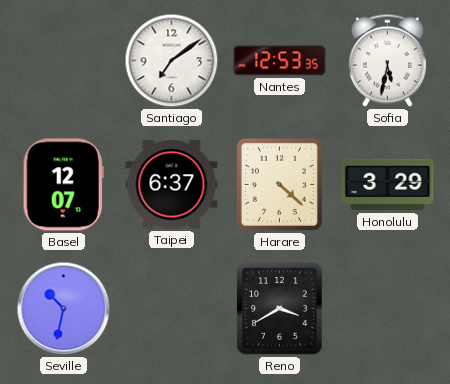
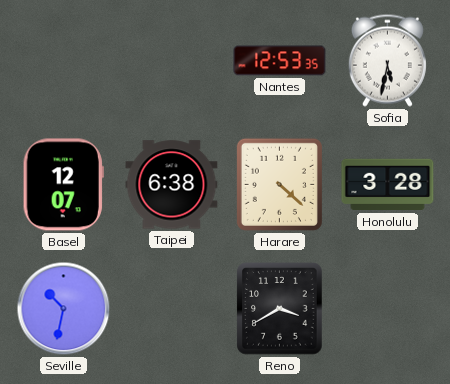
Santiago: 7:09 -> none
Taipei: 6:37 -> 6:38
Honolulu: 3:29 -> 3:28
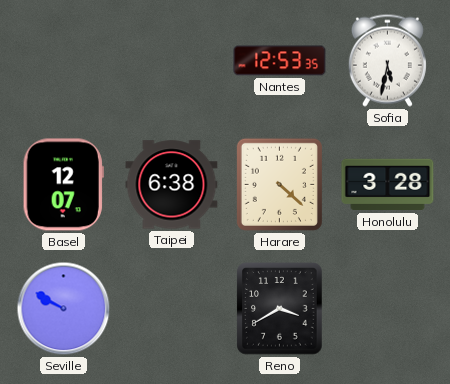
Seville: 10:32 -> 9:50
